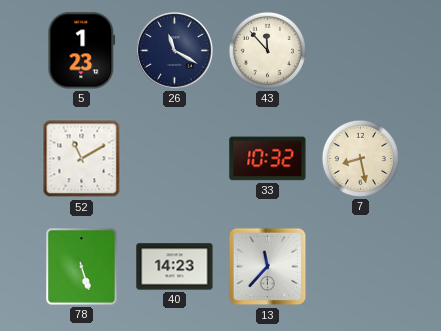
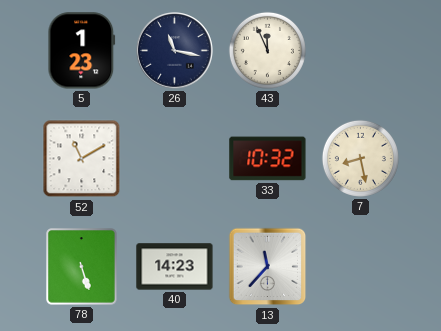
26: 11:20 -> 11:17
43: 11:53 -> 11:56
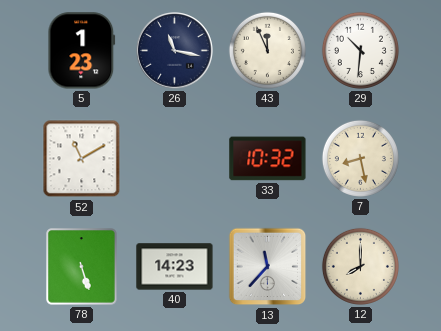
29: none -> 10:31
12: none -> 8:00
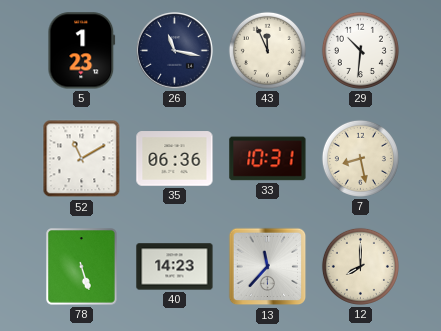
35: none -> 06:36
33: 10:32 -> 10:31
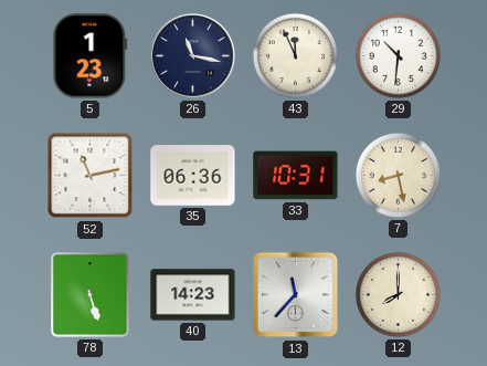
52: 11:10 -> 11:13
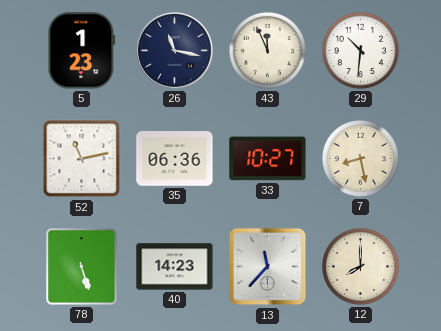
33: 10:31 -> 10:27
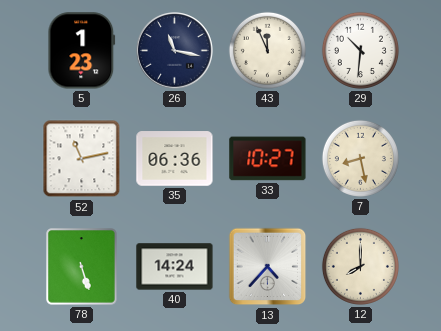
40: 14:23 -> 14:24
13: 11:37 -> 4:37
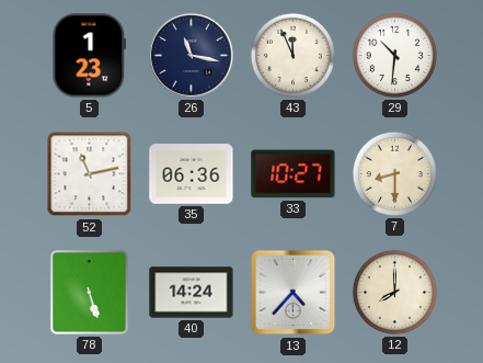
7: 8:28 -> 8:30
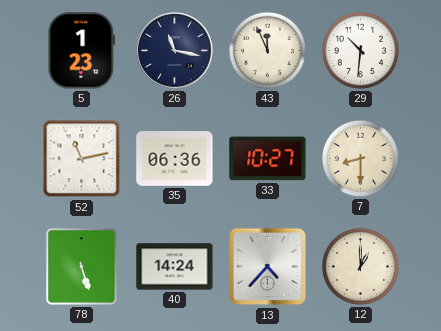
12: 8:00 -> 1:00
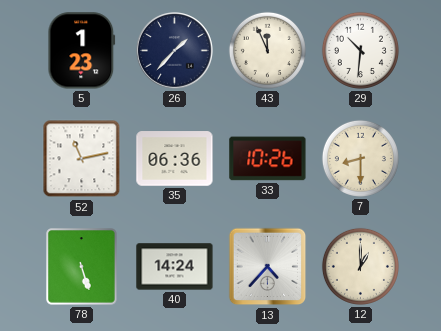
26: 11:17 -> 1:37
33: 10:27 -> 10:26
